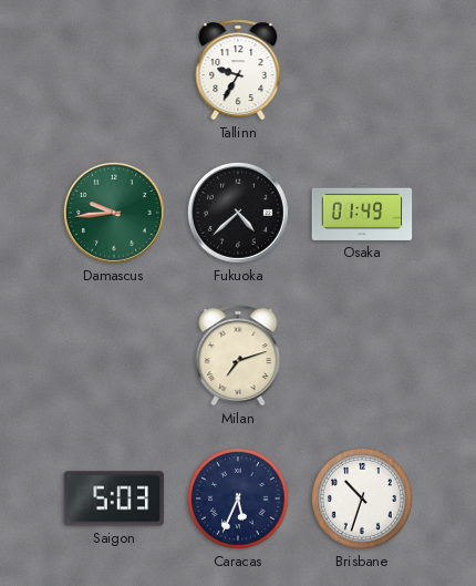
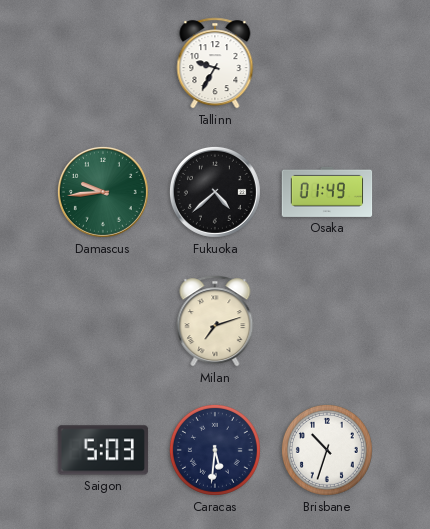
Caracas: 5:34 -> 5:31
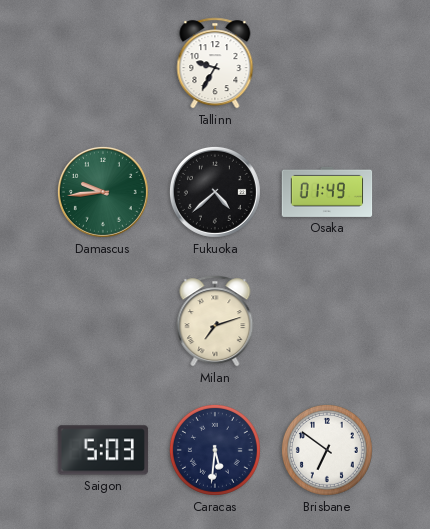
Brisbane: 10:33 -> 6:51
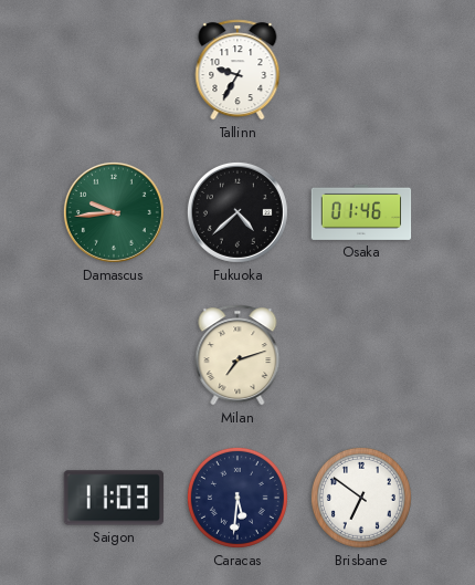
Osaka: 01:49 -> 01:46
Saigon: 5:03 -> 11:03
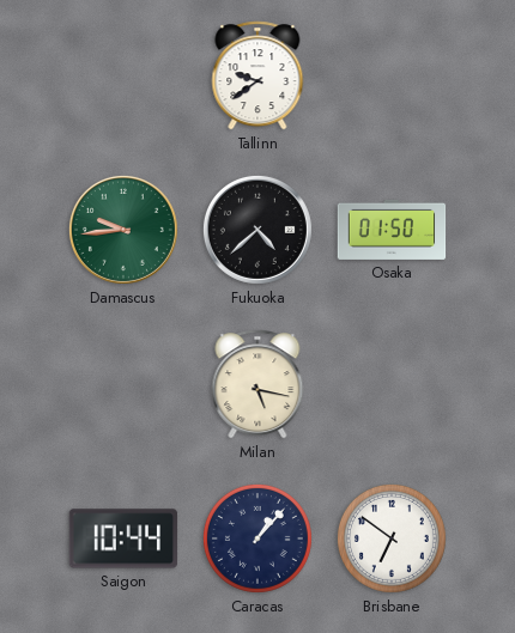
Tallinn: 9:35 -> 9:39
Osaka: 01:46 -> 01:50
Milan: 7:12 -> 5:17
Saigon: 11:03 -> 10:44
Caracas: 5:31 -> 1:07
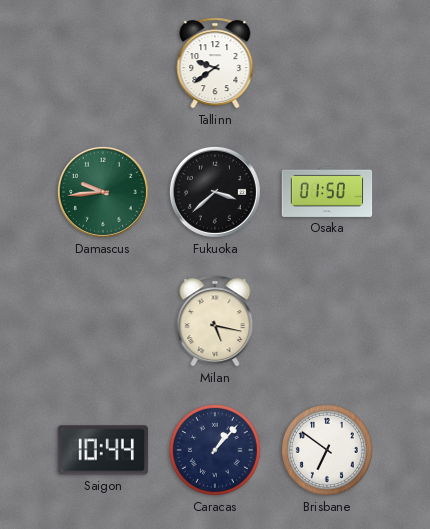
Fukuoka: 4:38 -> 3:38
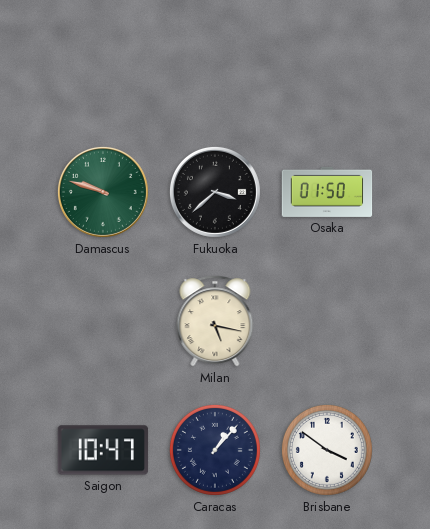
Tallinn: 9:39 -> none
Damascus: 9:44 -> 9:48
Saigon: 10:44 -> 10:47
Brisbane: 6:51 -> 3:51
